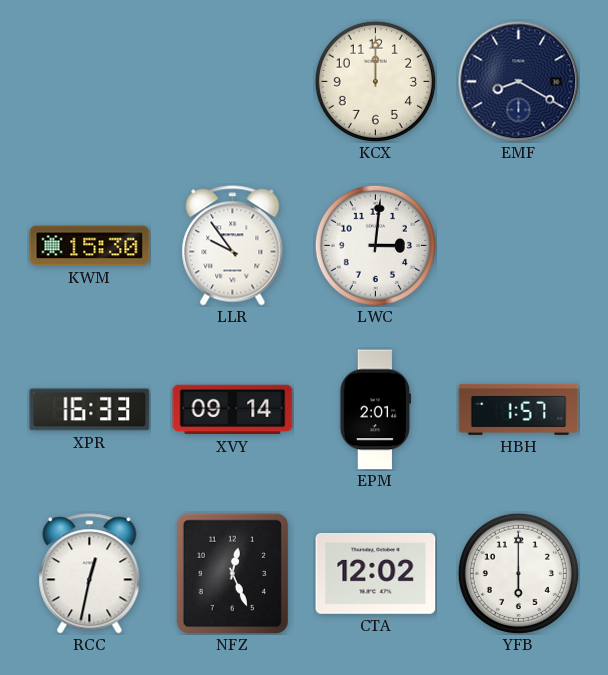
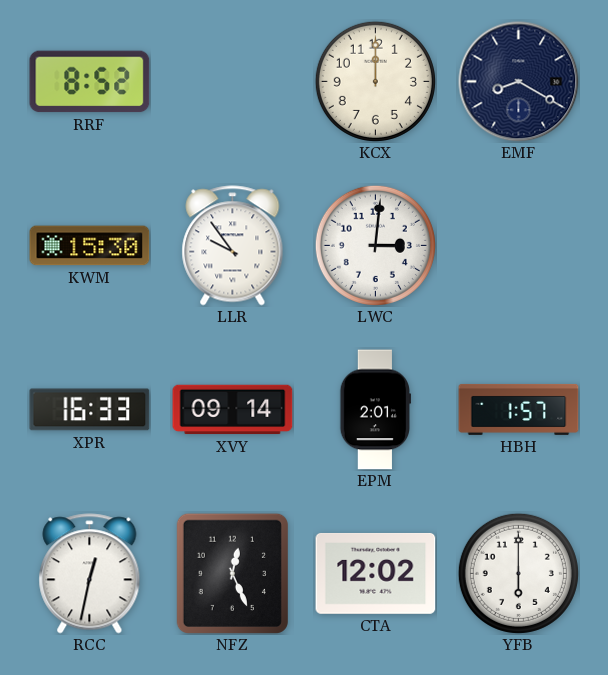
RRF: none -> 8:52
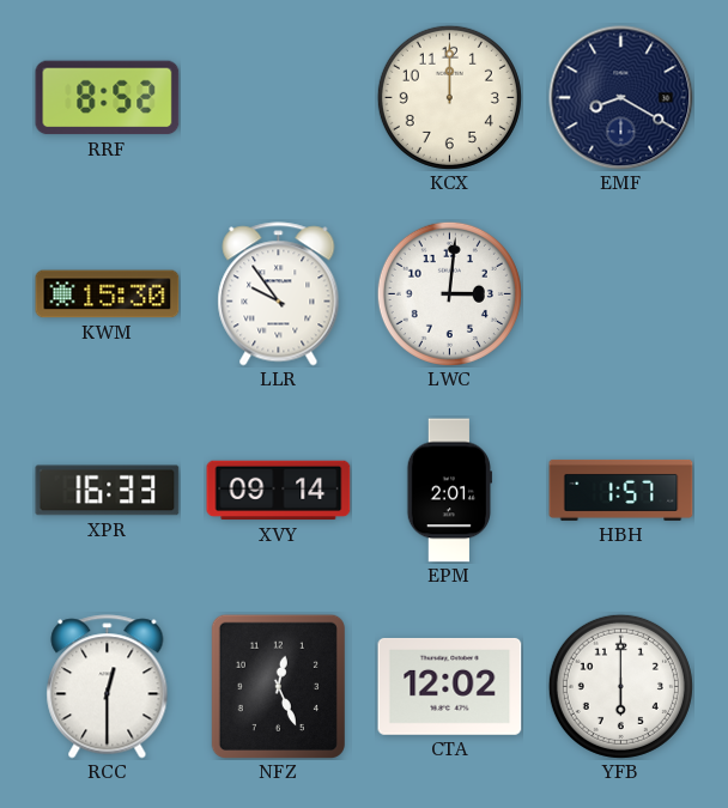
RCC: 12:32 -> 12:30
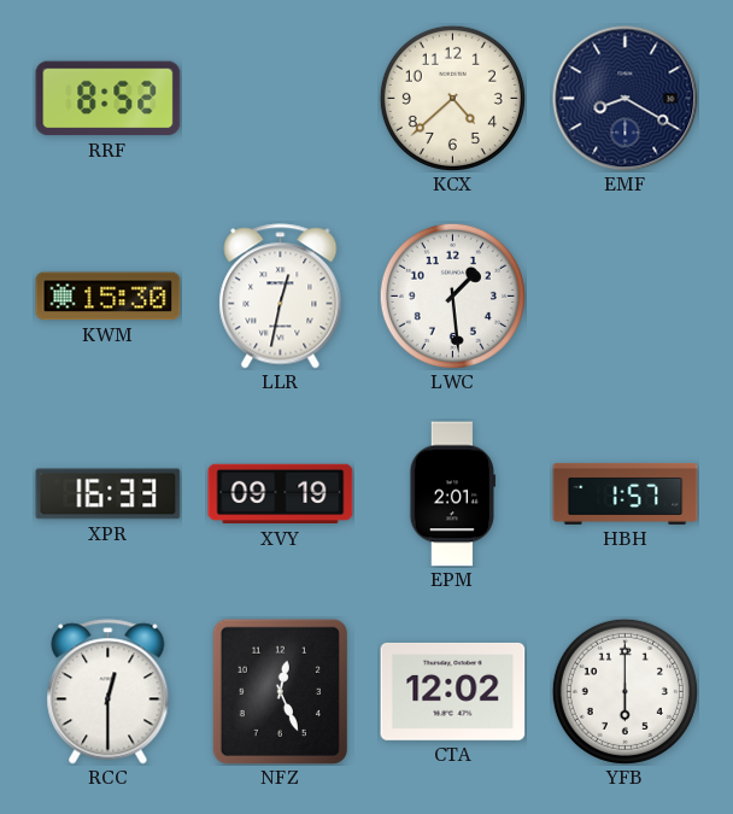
KCX: 12:00 -> 4:38
LLR: 9:54 -> 12:32
LWC: 3:01 -> 1:29
XVY: 09:14 -> 09:19
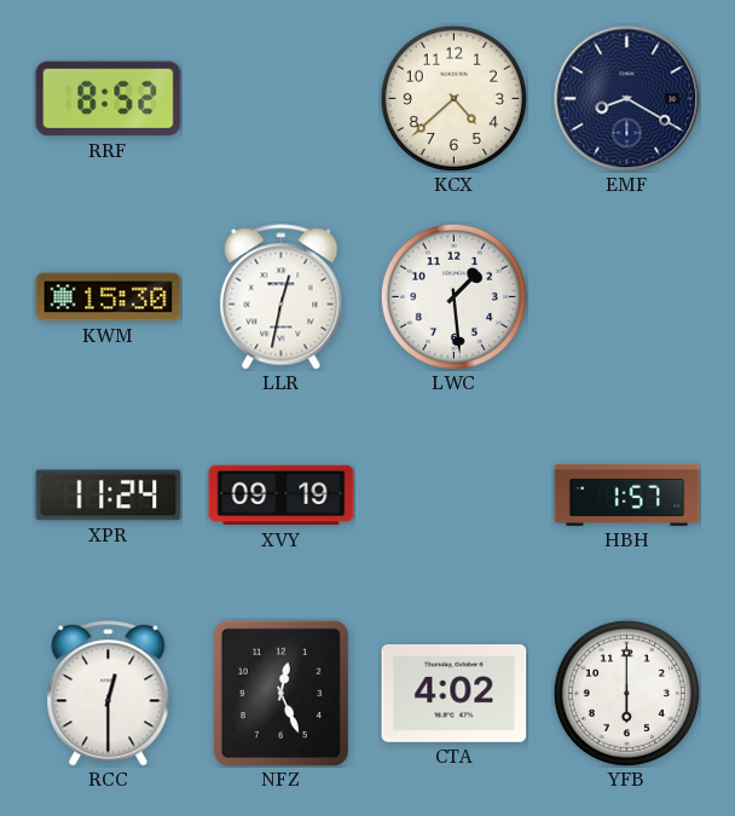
XPR: 16:33 -> 11:24
EPM: 2:01 -> none
CTA: 12:02 -> 4:02
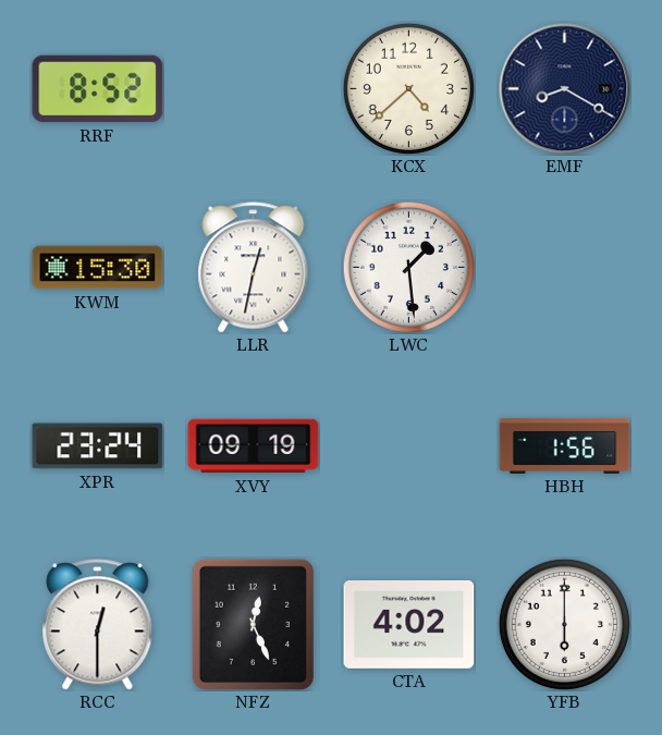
XPR: 11:24 -> 23:24
HBH: 1:57 -> 1:56
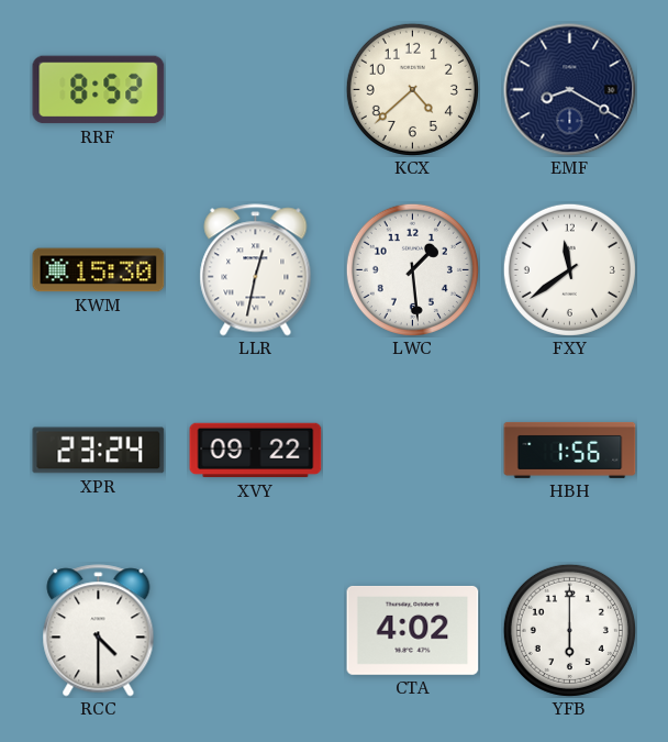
FXY: none -> 11:39
XVY: 09:19 -> 09:22
RCC: 12:30 -> 4:30
NFZ: 12:26 -> none
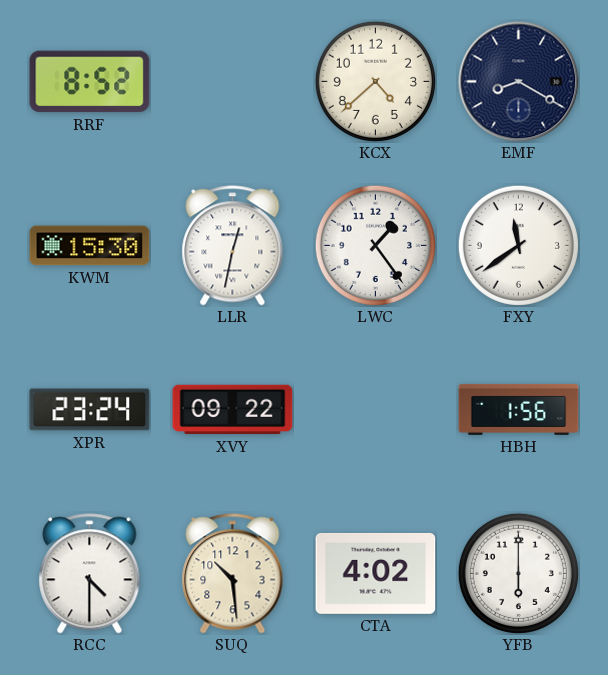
LWC: 1:29 -> 1:24
SUQ: none -> 10:29
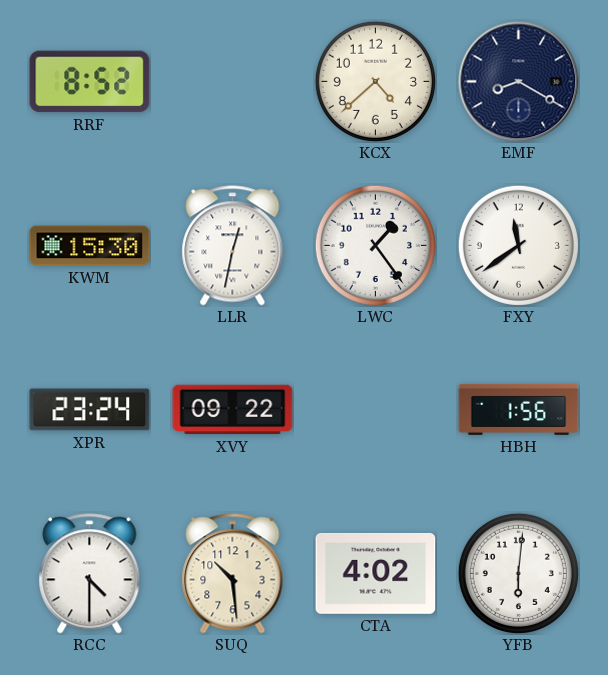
YFB: 6:00 -> 6:01
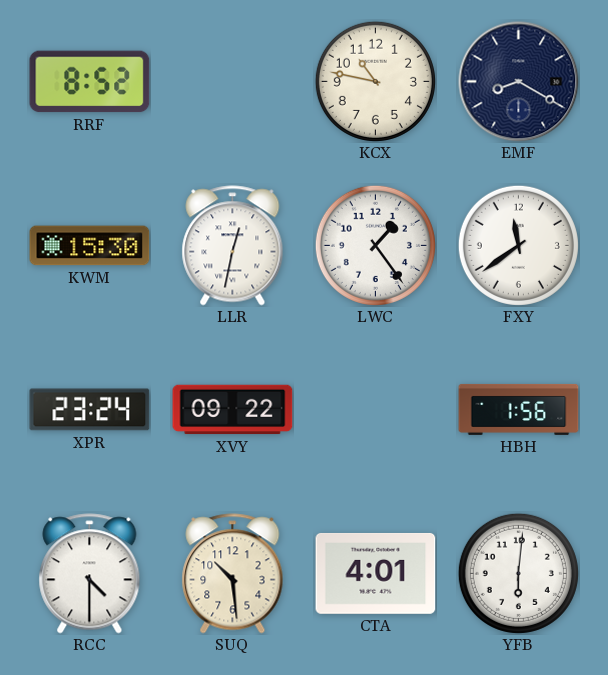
KCX: 4:38 -> 10:47
CTA: 4:02 -> 4:01
